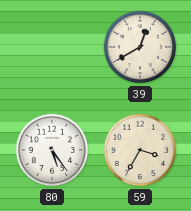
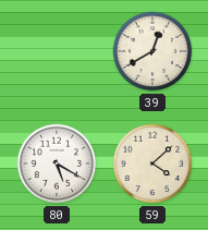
80: 5:24 -> 5:20
59: 3:35 -> 4:08
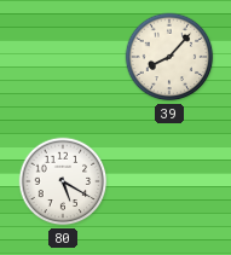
39: 12:40 -> 8:07
59: 4:08 -> none
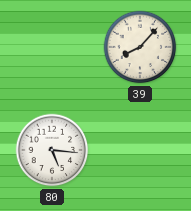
80: 5:20 -> 5:16
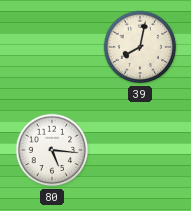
39: 8:07 -> 8:02
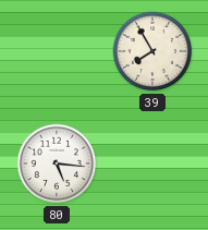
39: 8:02 -> 7:55
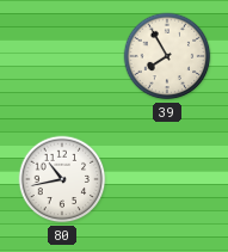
80: 5:16 -> 10:43
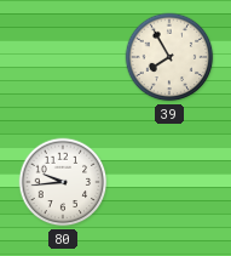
80: 10:43 -> 9:44
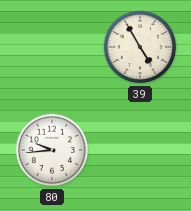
39: 7:55 -> 4:55
